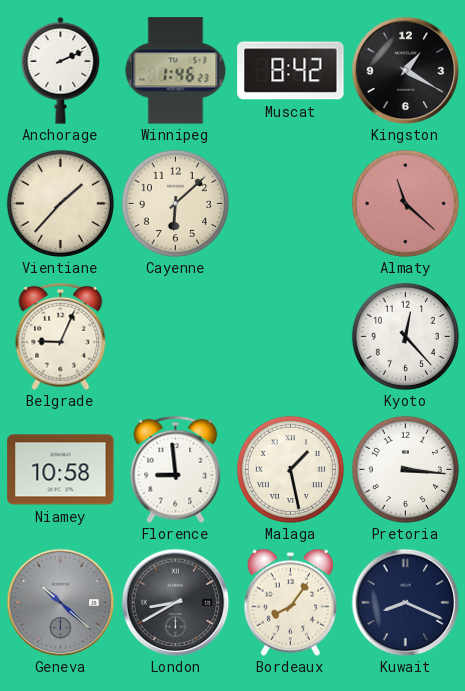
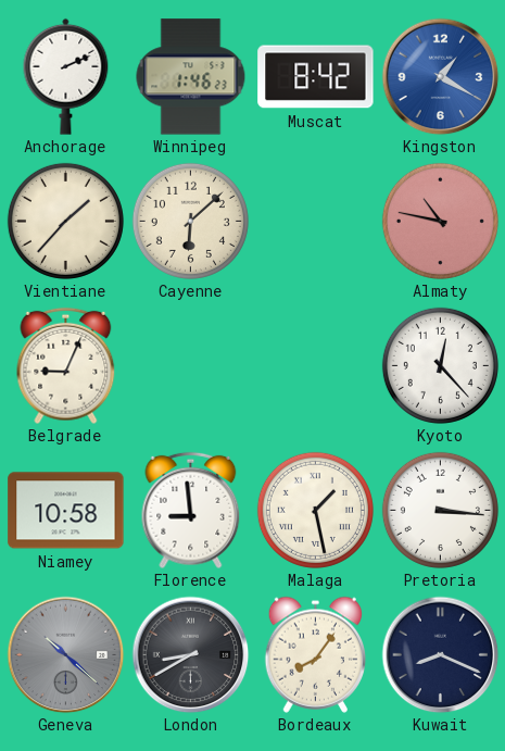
Kingston dial: black -> blue
Almaty: 11:22 -> 10:47
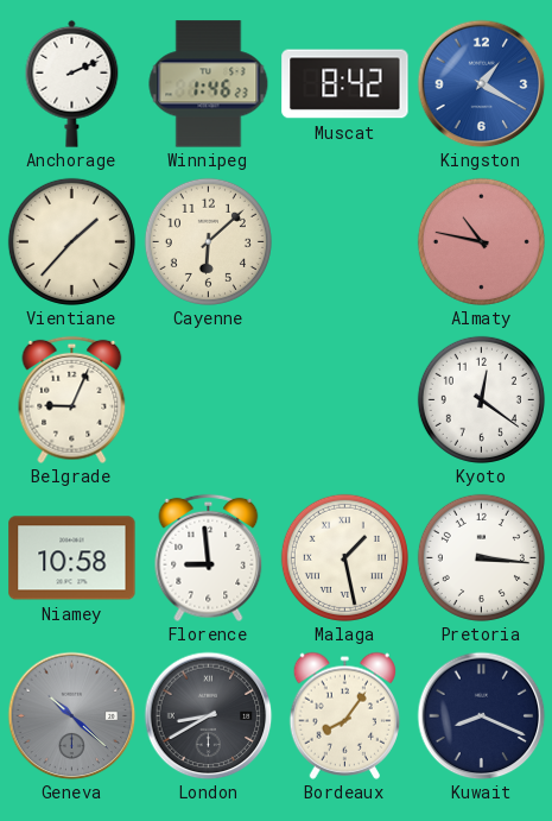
Kyoto: 12:23 -> 12:21
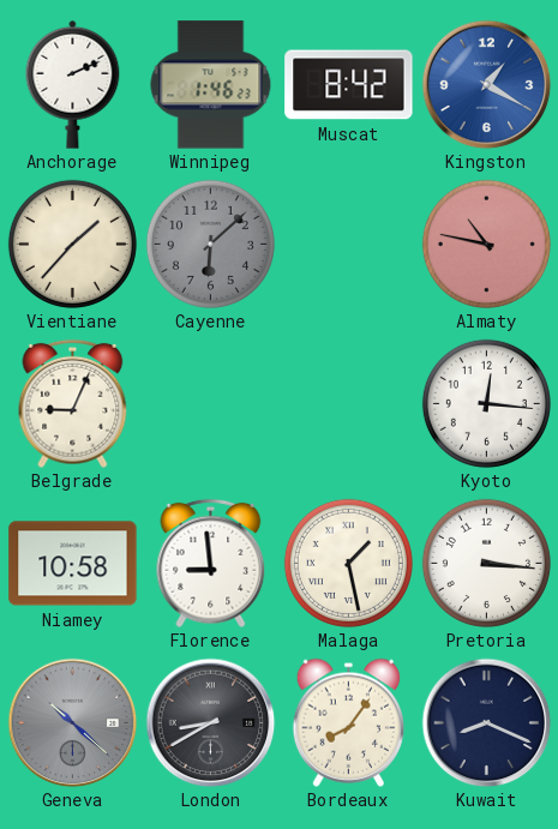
Cayenne dial: cream -> grey
Kyoto: 12:21 -> 12:16
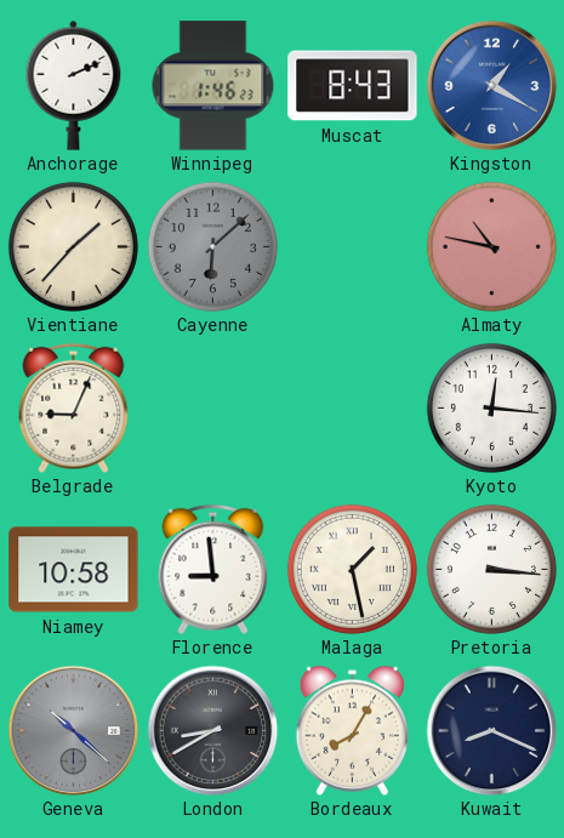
Muscat: 8:42 -> 8:43
Bordeaux: 8:06 -> 8:05
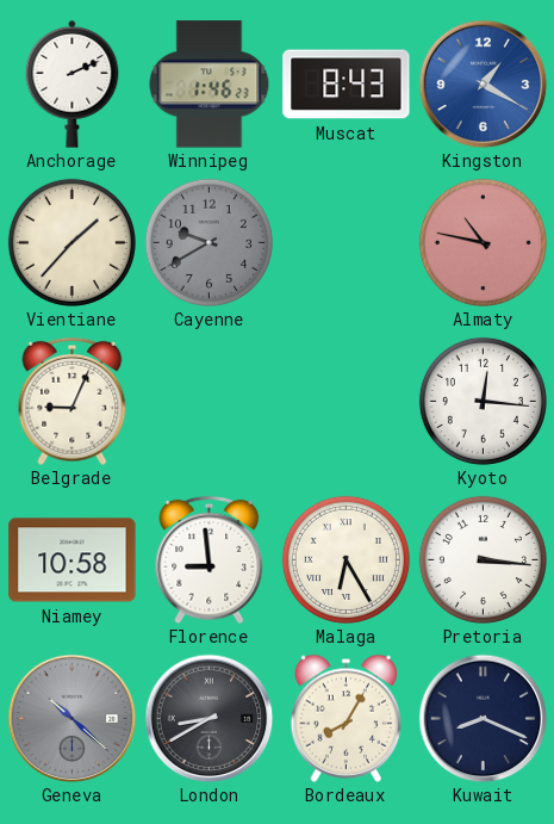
Cayenne: 6:08 -> 9:40
Malaga: 1:28 -> 6:25
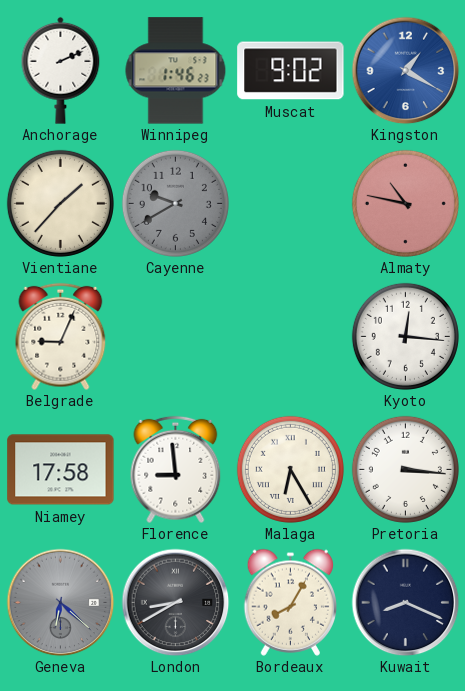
Muscat: 8:43 -> 9:02
Niamey: 10:58 -> 17:58
Geneva: 10:22 -> 6:22
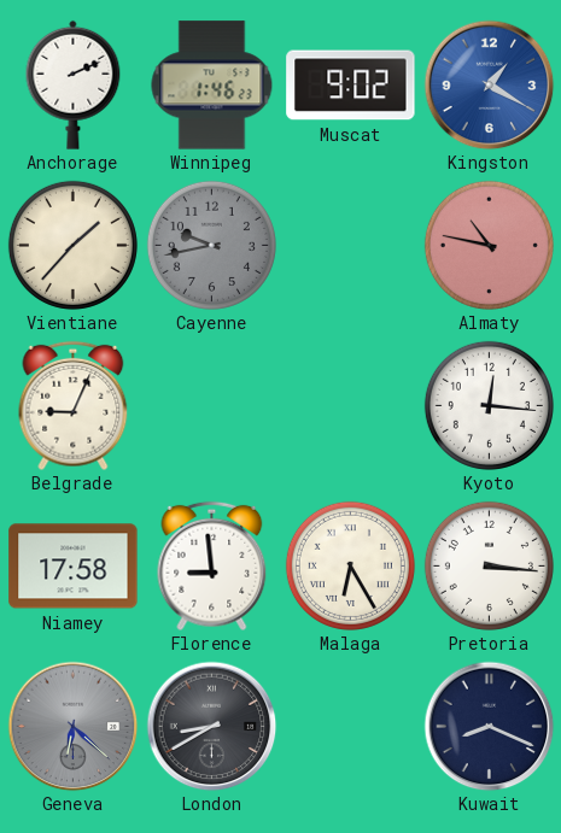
Cayenne: 9:40 -> 9:43
Bordeaux: 8:05 -> none
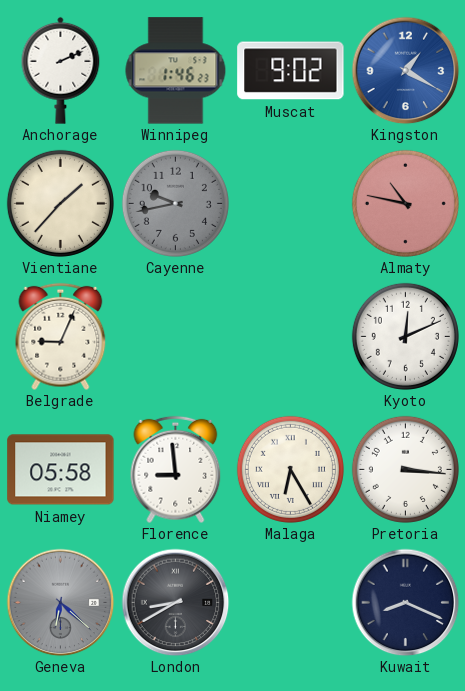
Kyoto: 12:16 -> 12:11
Niamey: 17:58 -> 05:58
